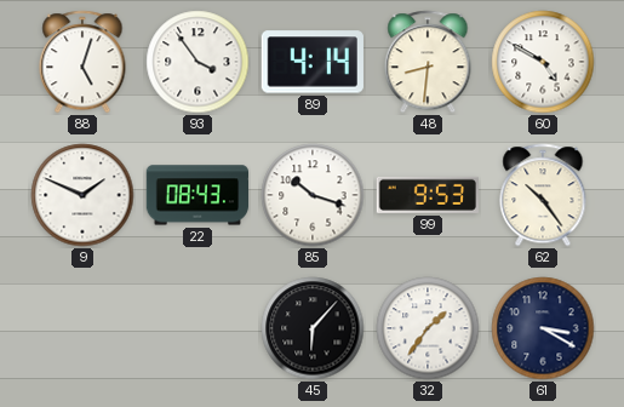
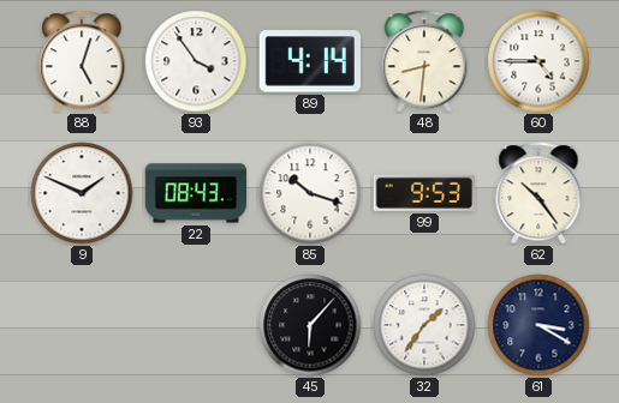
60: 4:50 -> 4:45
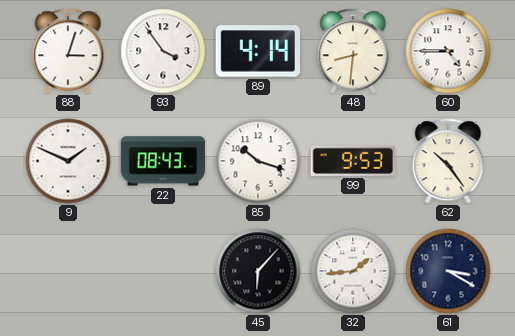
88: 5:03 -> 3:03
32: 1:36 -> 1:44
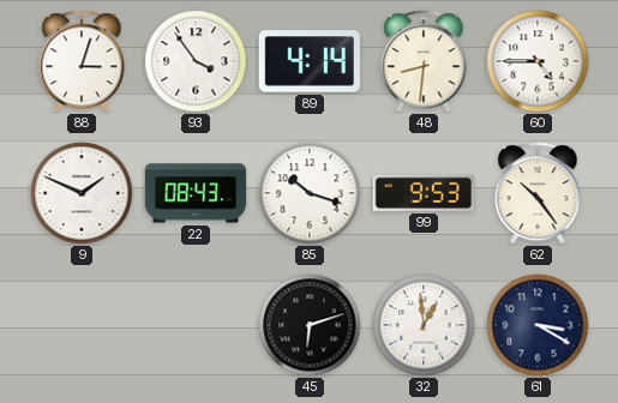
45: 6:07 -> 6:12
32: 1:44 -> 12:59
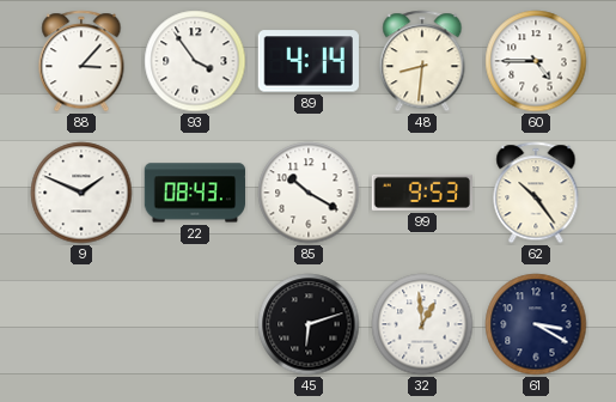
88: 3:03 -> 3:07
85: 10:18 -> 10:20
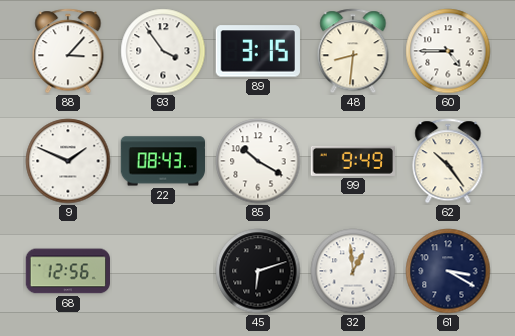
89: 4:14 -> 3:15
99: 9:53 -> 9:49
68: none -> 12:56
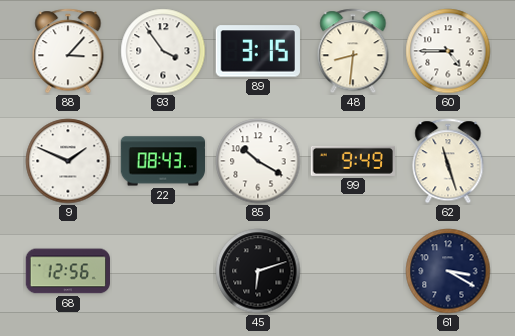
62: 10:24 -> 11:27
32: 12:59 -> none
